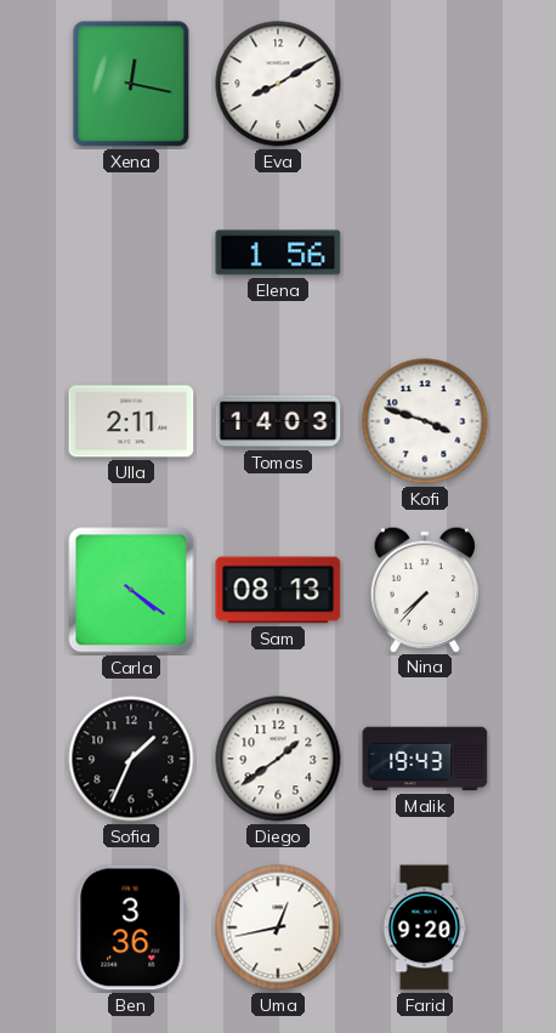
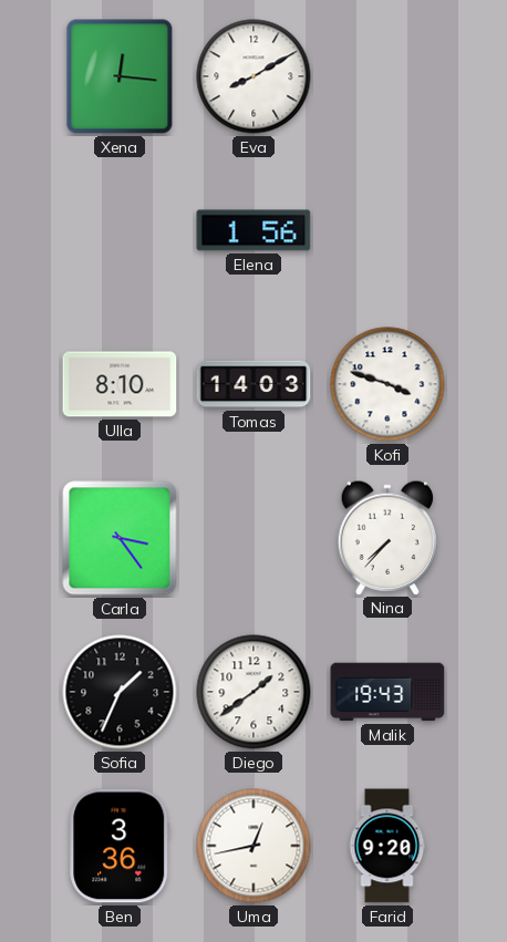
Xena: 12:17 -> 12:16
Ulla: 2:11 -> 8:10
Carla: 4:21 -> 3:24
Sam: 08:13 -> none
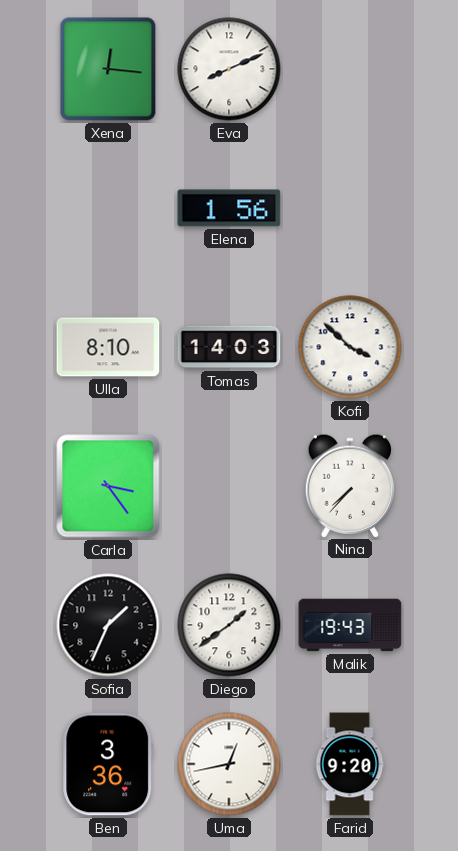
Eva: 8:10 -> 8:11
Kofi: 3:48 -> 3:52
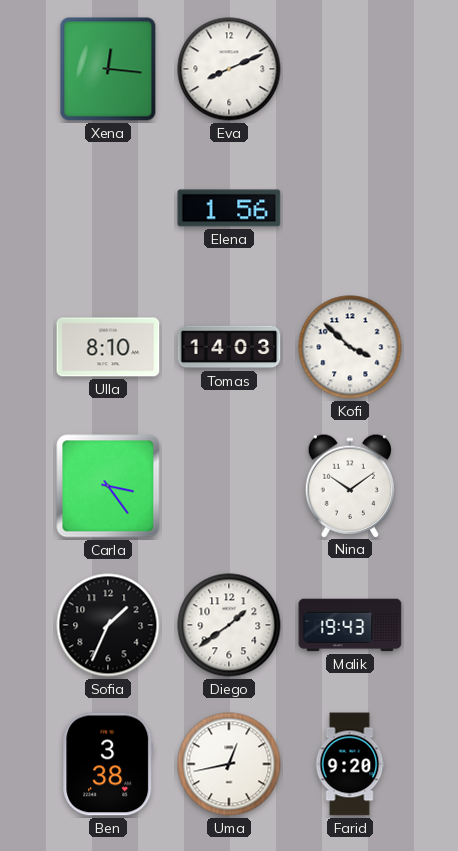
Nina: 7:37 -> 10:09
Ben: 3:36 -> 3:38
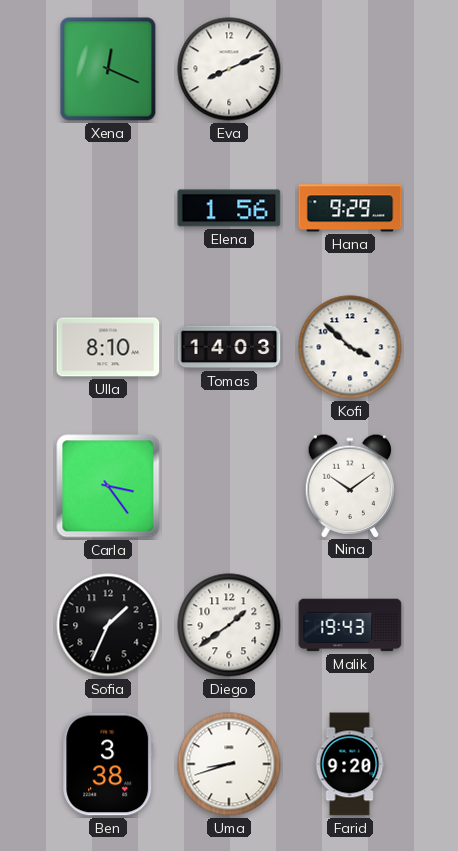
Xena: 12:16 -> 12:19
Hana: none -> 9:29
Uma: 12:43 -> 8:42
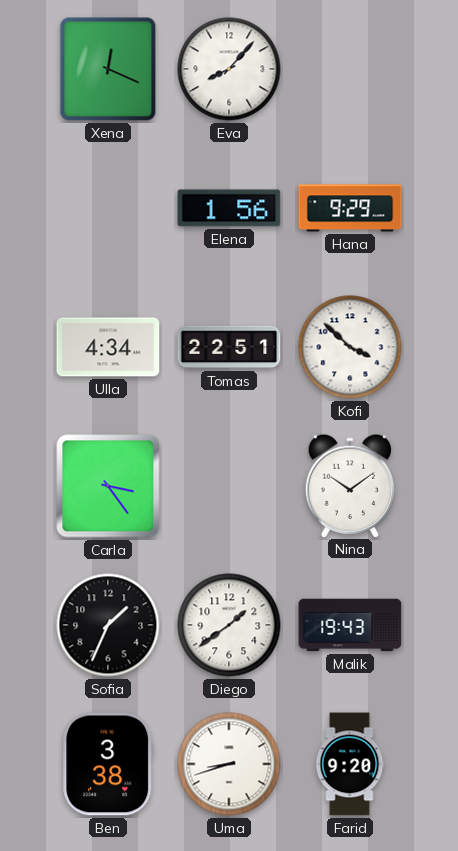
Eva: 8:11 -> 8:07
Ulla: 8:10 -> 4:34
Tomas: 14:03 -> 22:51
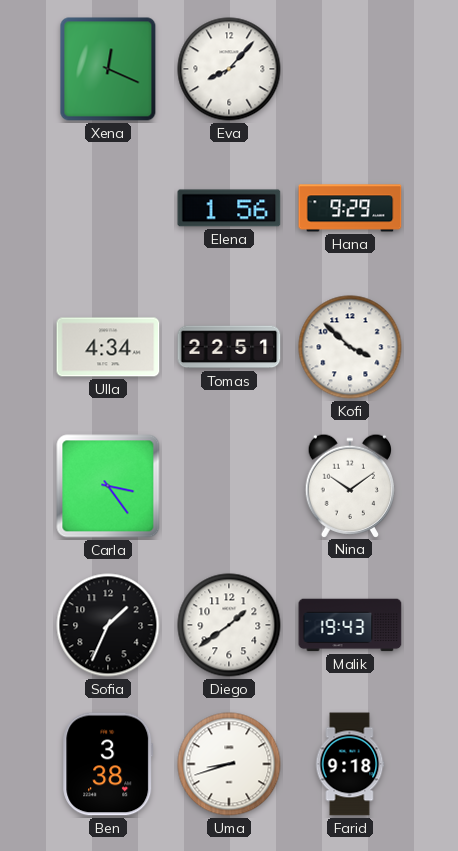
Farid: 9:20 -> 9:18
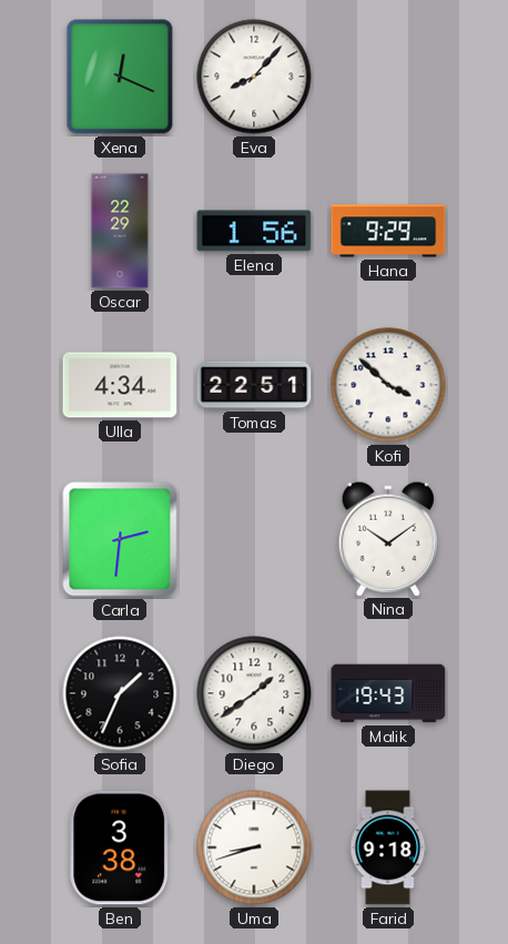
Oscar: none -> 22:29
Carla: 3:24 -> 2:31
